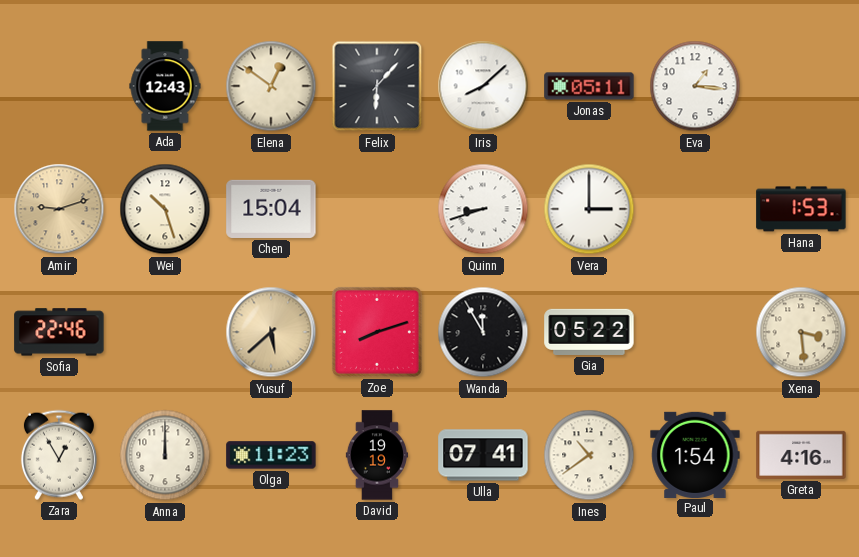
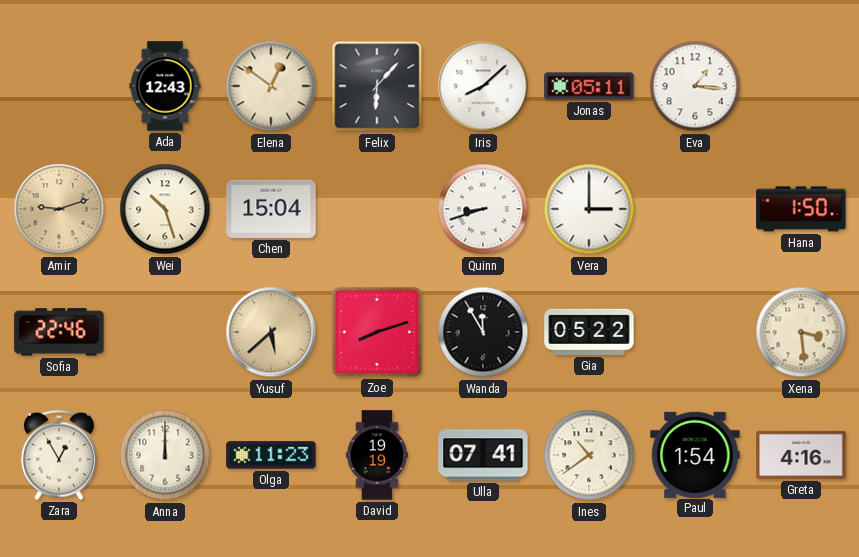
Hana: 1:53 -> 1:50
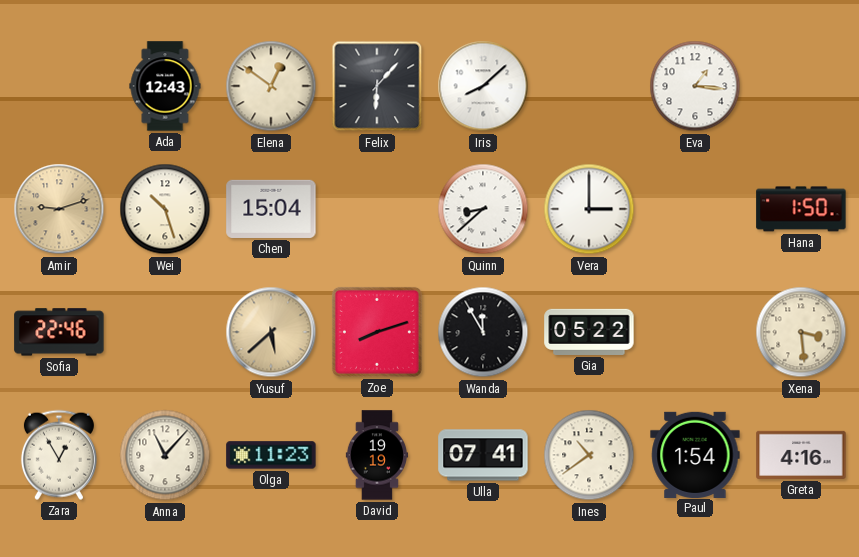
Jonas: 05:11 -> none
Quinn: 8:42 -> 8:38
Anna: 12:00 -> 11:07
